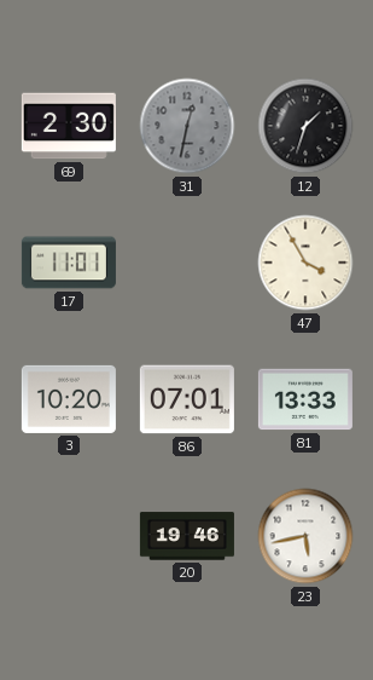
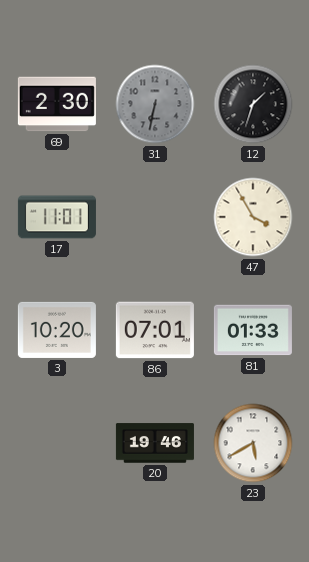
31: 12:32 -> 6:32
81: 13:33 -> 01:33
23: 5:43 -> 5:40
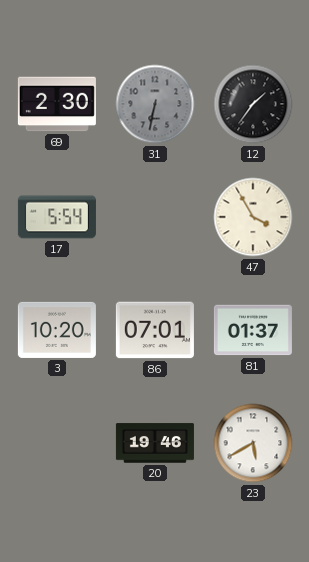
12: 1:33 -> 1:36
17: 11:01 -> 5:54
81: 01:33 -> 01:37
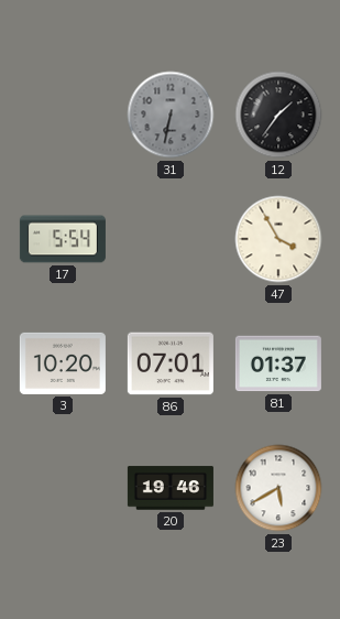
69: 2:30 -> none
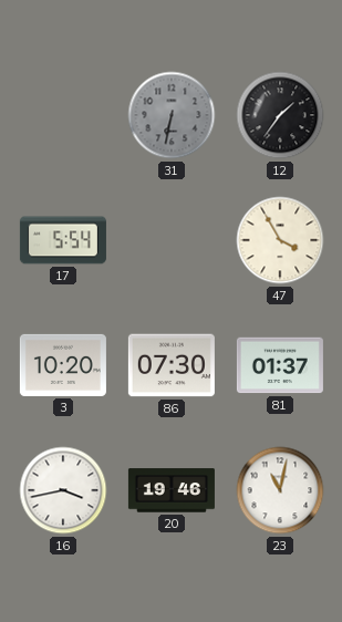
86: 07:01 -> 07:30
16: none -> 3:43
23: 5:40 -> 11:02
